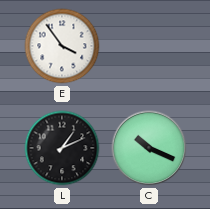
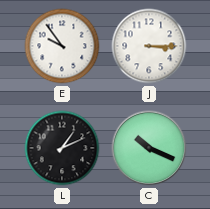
E: 3:54 -> 9:54
J: none -> 3:15
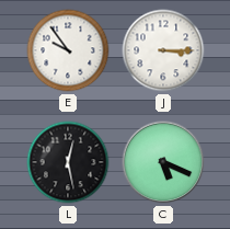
L: 1:11 -> 12:28
C: 10:19 -> 5:19
